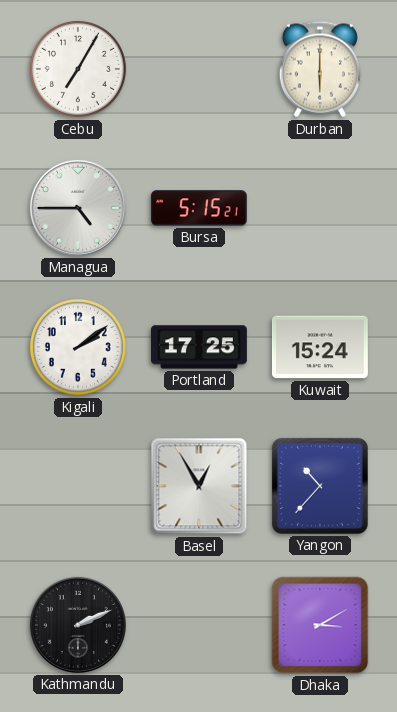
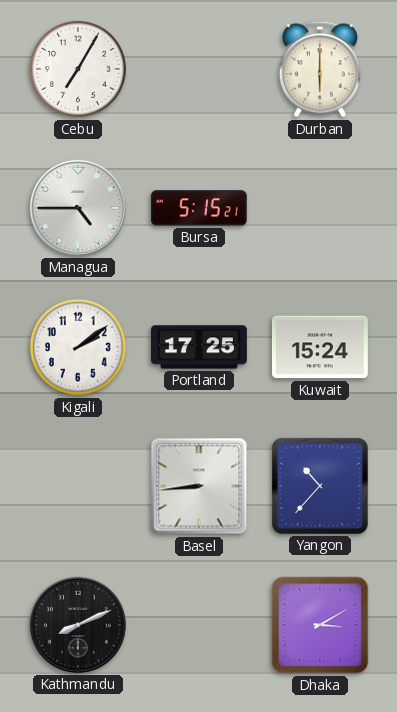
Basel: 12:55 -> 8:44
Kathmandu: 2:11 -> 8:11
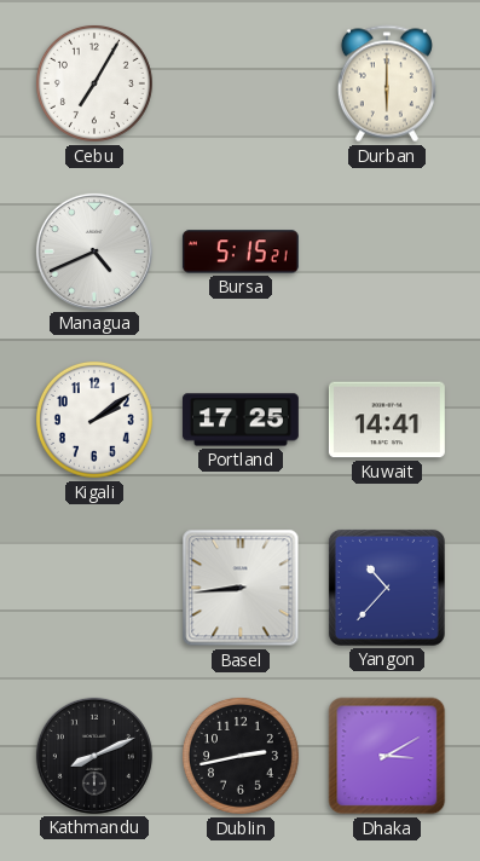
Managua: 4:45 -> 4:41
Kuwait: 15:24 -> 14:41
Dublin: none -> 2:43
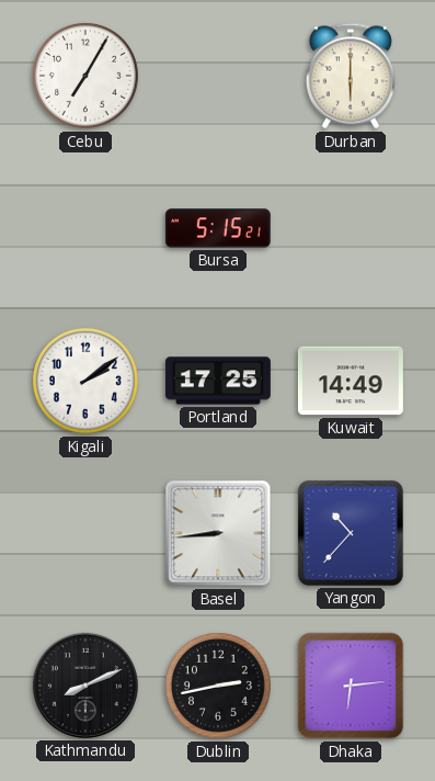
Managua: 4:41 -> none
Kuwait: 14:41 -> 14:49
Dhaka: 3:10 -> 6:14
